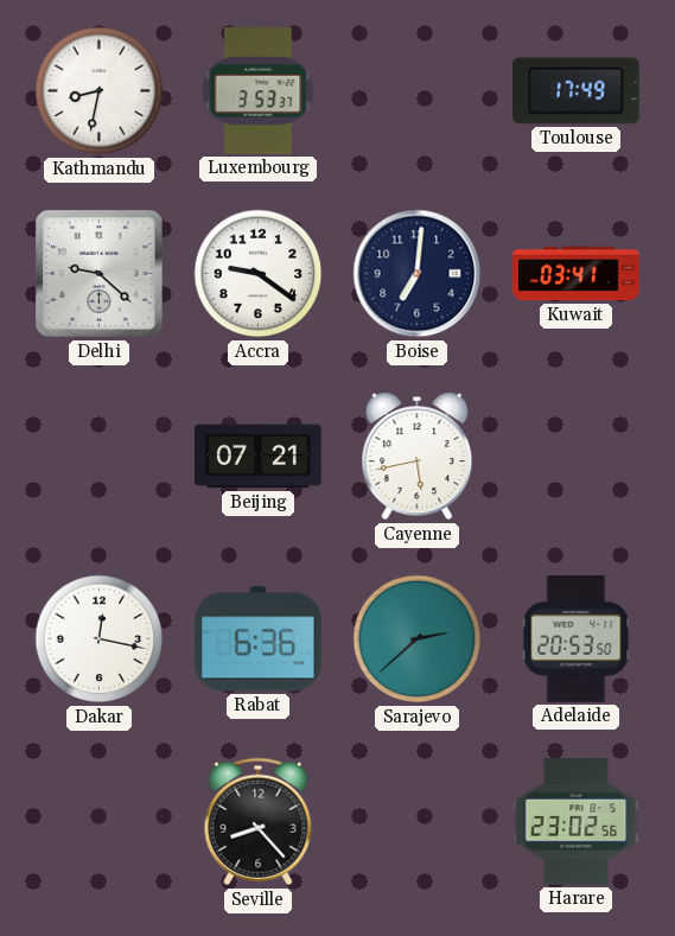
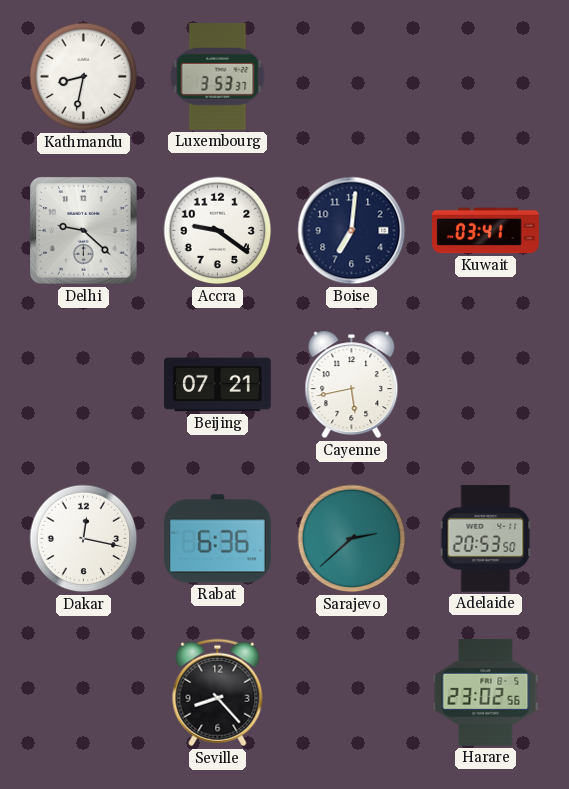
Toulouse: 17:49 -> none
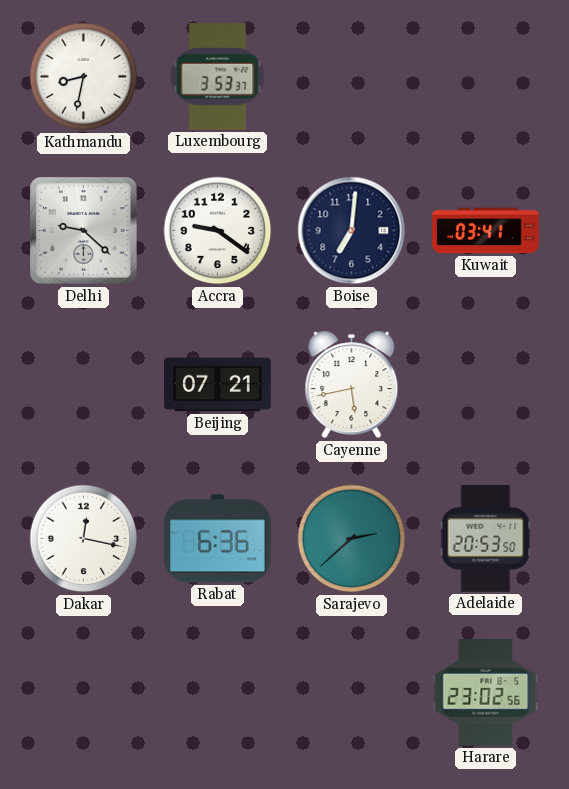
Seville: 8:23 -> none
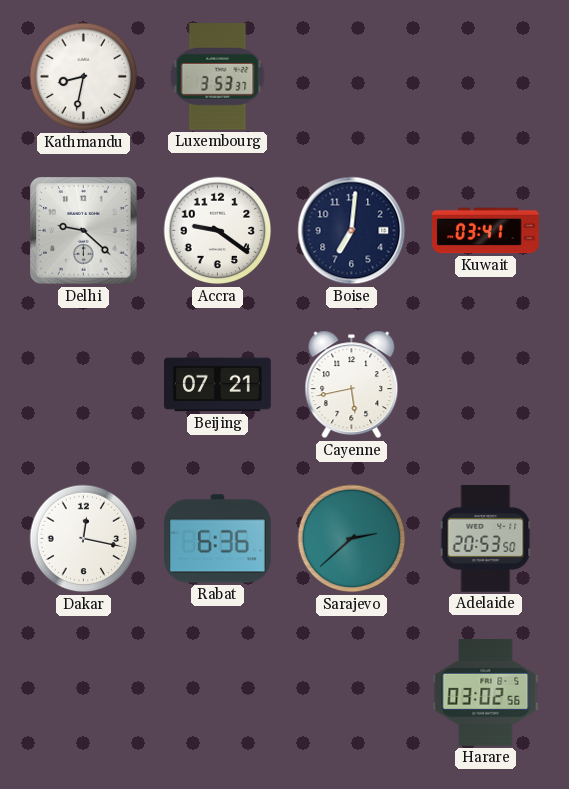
Harare: 23:02 -> 03:02
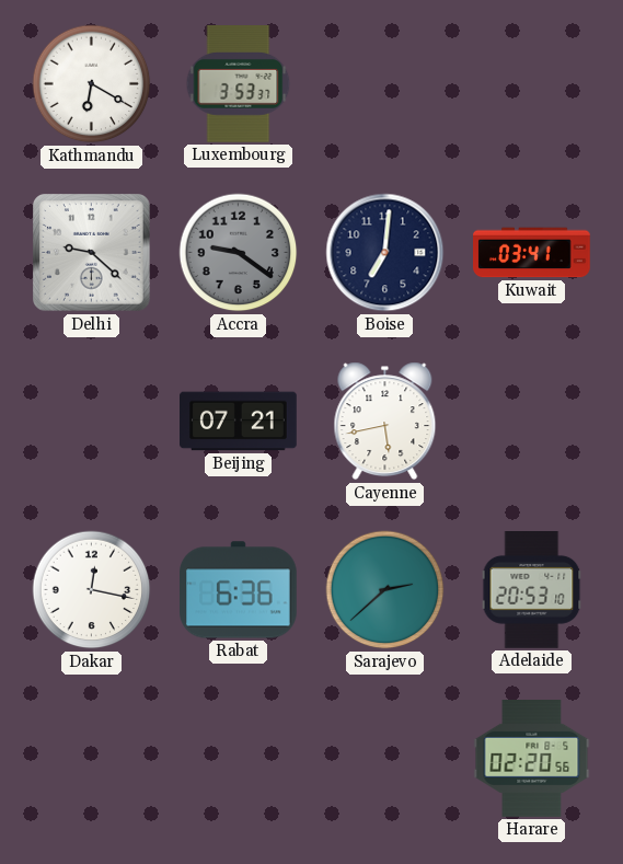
Kathmandu: 8:32 -> 6:20
Accra dial: white -> grey
Adelaide: 20:53:50 -> 20:53:10
Harare: 03:02 -> 02:20
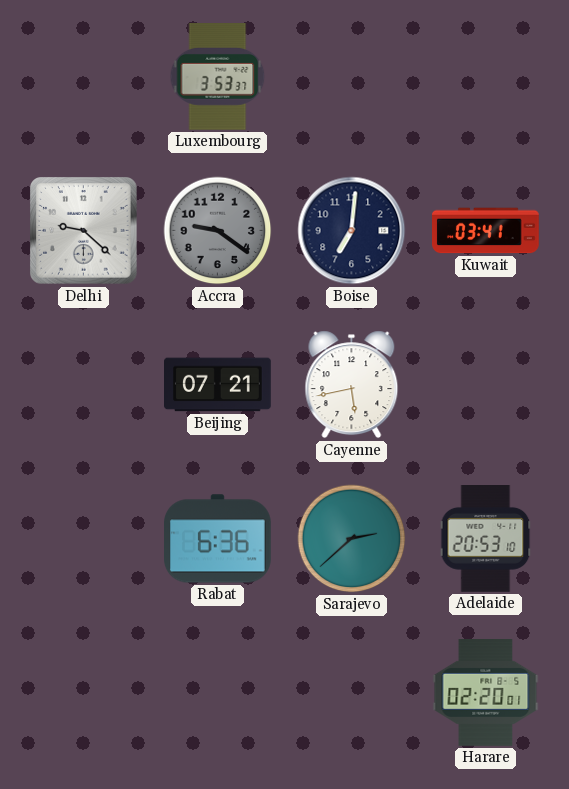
Kathmandu: 6:20 -> none
Dakar: 12:17 -> none
Harare: 02:20:56 -> 02:20:01
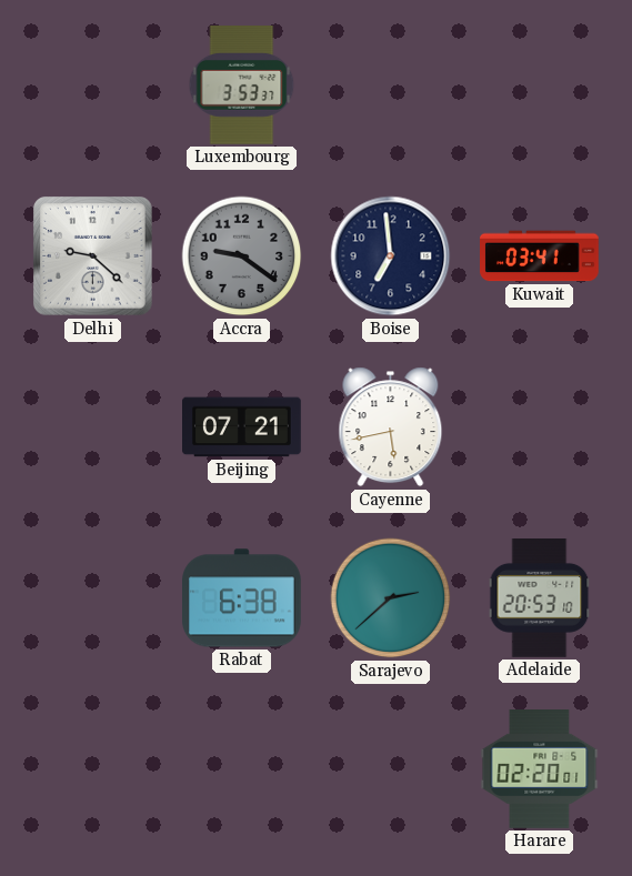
Boise: 7:01 -> 6:59
Rabat: 6:36 -> 6:38
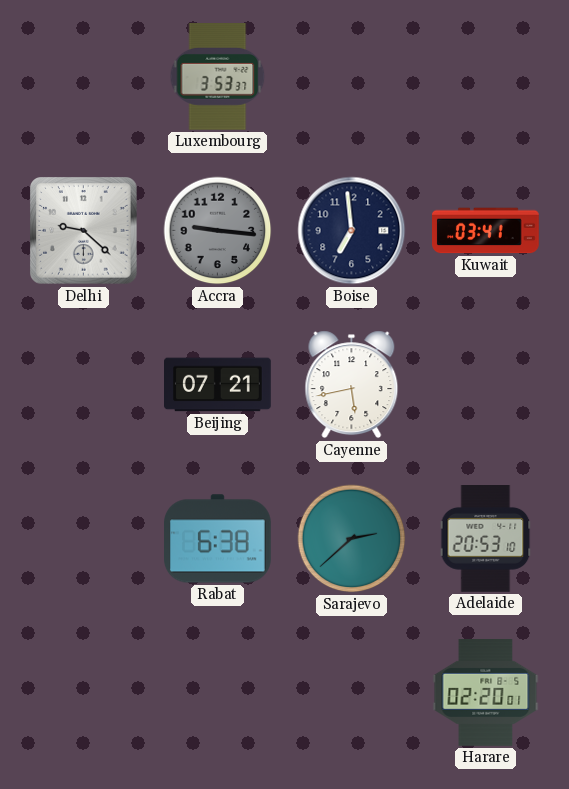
Accra: 9:21 -> 9:16
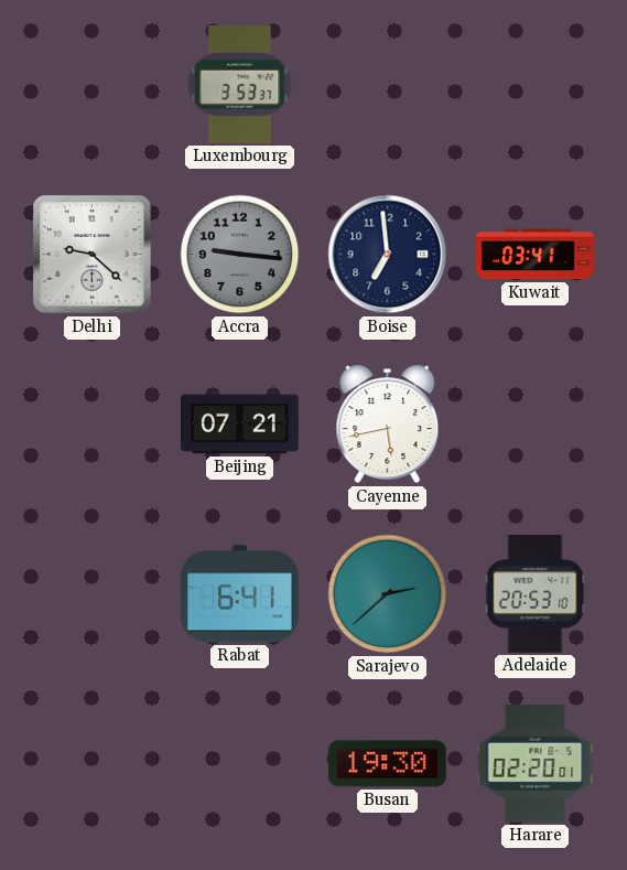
Rabat: 6:38 -> 6:41
Busan: none -> 19:30
